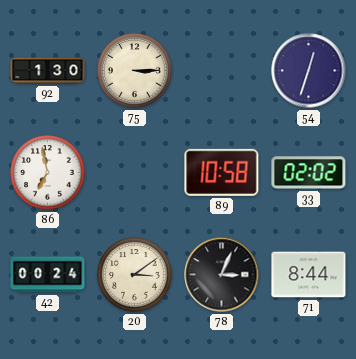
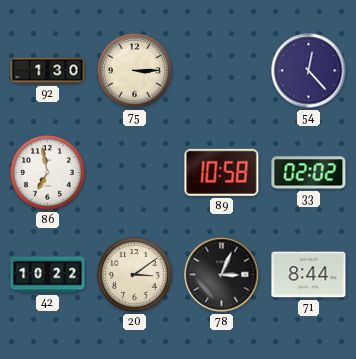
54: 12:33 -> 12:23
42: 00:24 -> 10:22
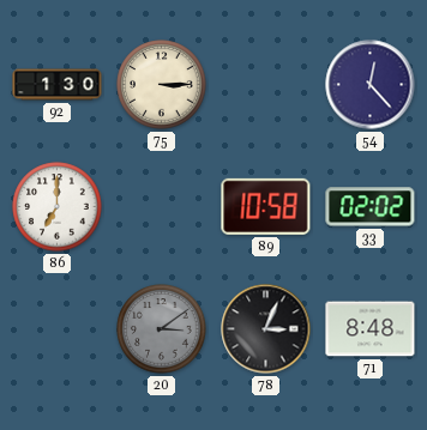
86: 6:58 -> 7:00
42: 10:22 -> none
20 dial: cream -> grey
71: 8:44 -> 8:48
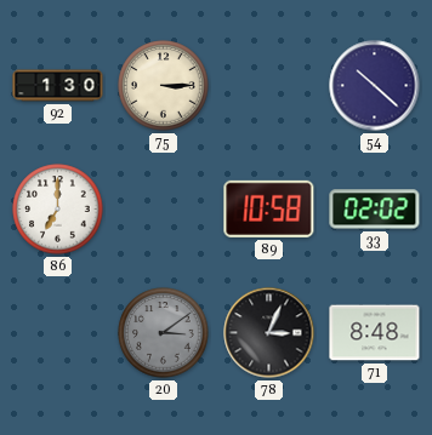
54: 12:23 -> 10:22
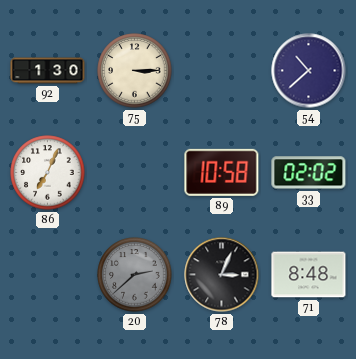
54: 10:22 -> 10:38
86: 7:00 -> 7:04
20: 3:09 -> 2:38
